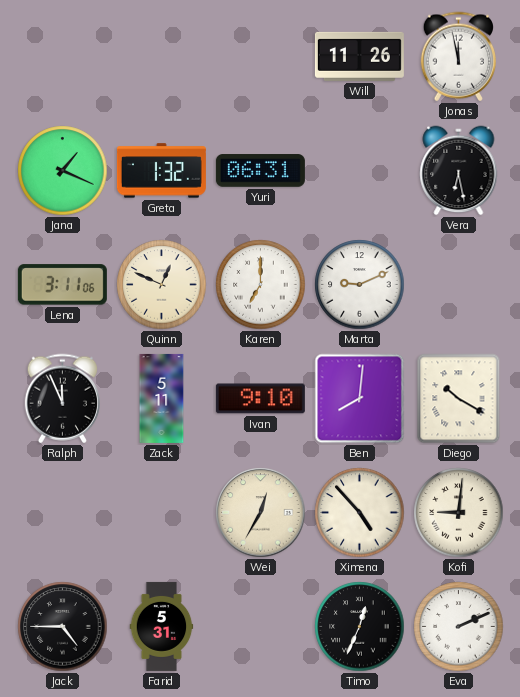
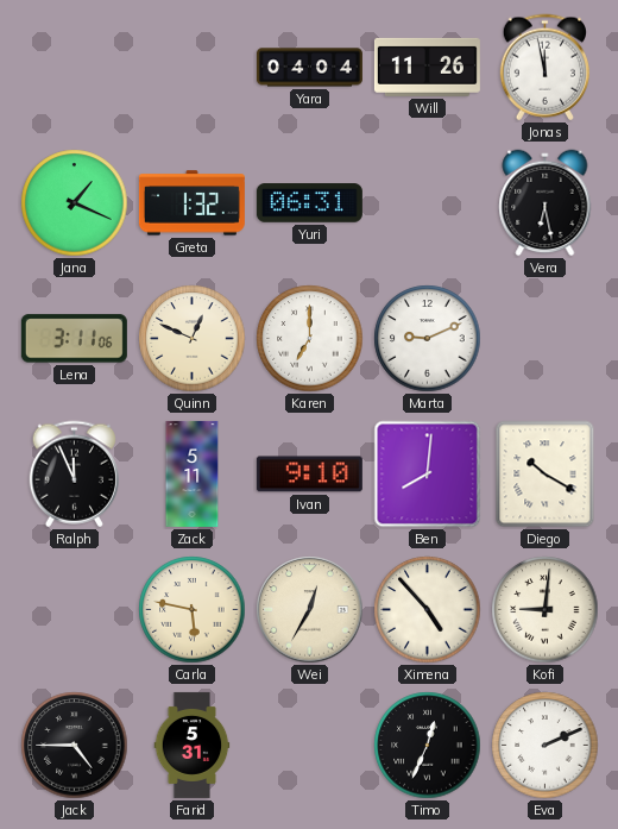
Yara: none -> 04:04
Carla: none -> 5:47
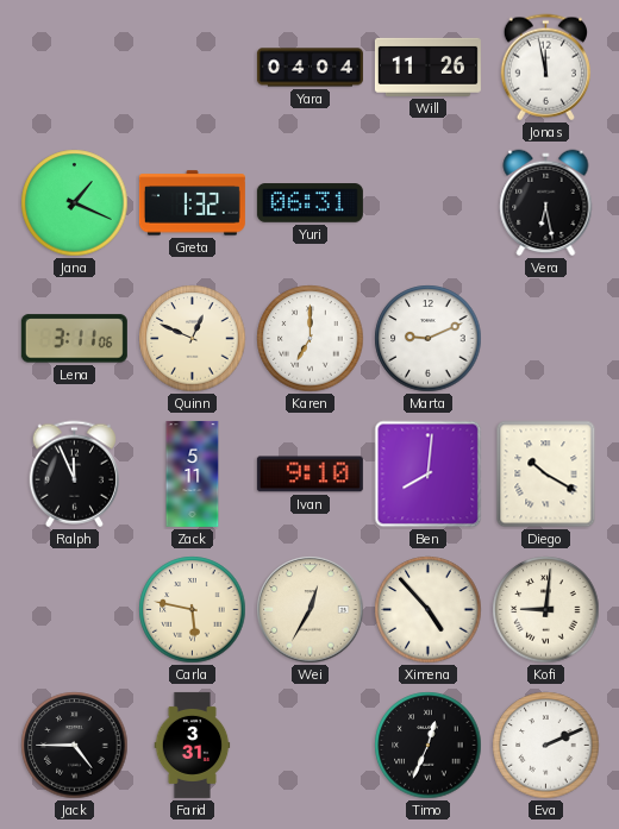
Farid: 5:31 -> 3:31
